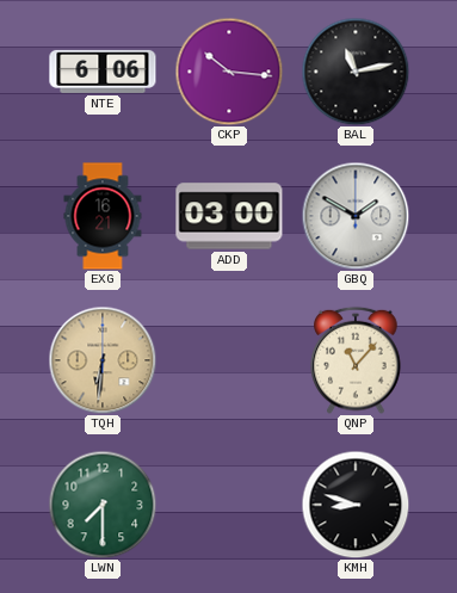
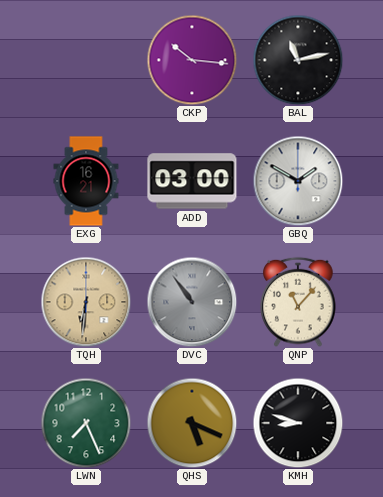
NTE: 6:06 -> none
DVC: none -> 10:54
LWN: 7:30 -> 7:26
QHS: none -> 5:19
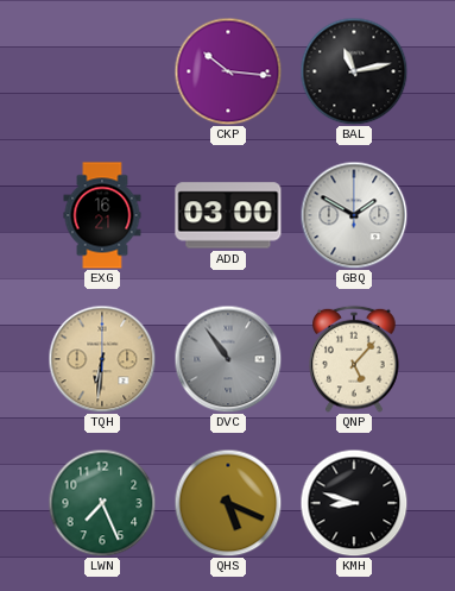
QNP: 11:07 -> 5:07
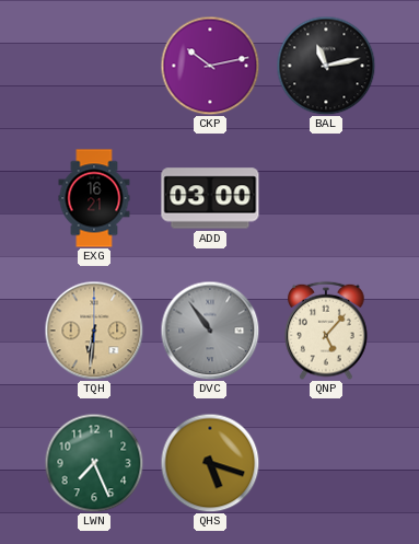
CKP: 10:16 -> 10:13
GBQ: 1:50 -> none
QHS: 5:19 -> 5:18
KMH: 8:48 -> none
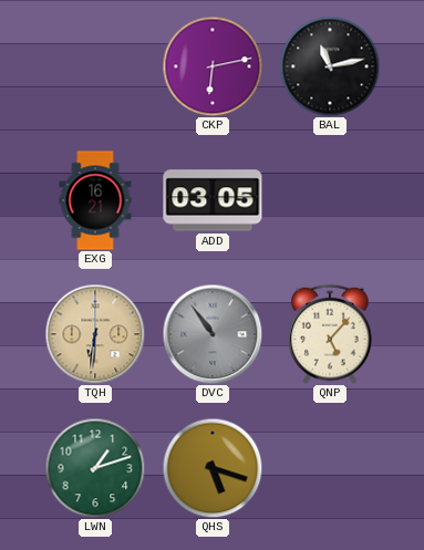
CKP: 10:13 -> 6:13
ADD: 03:00 -> 03:05
LWN: 7:26 -> 1:12
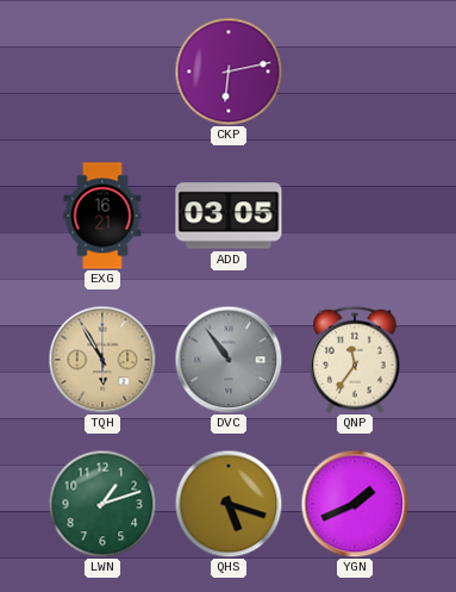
BAL: 11:13 -> none
TQH: 6:31 -> 5:55
QNP: 5:07 -> 11:36
YGN: none -> 1:41
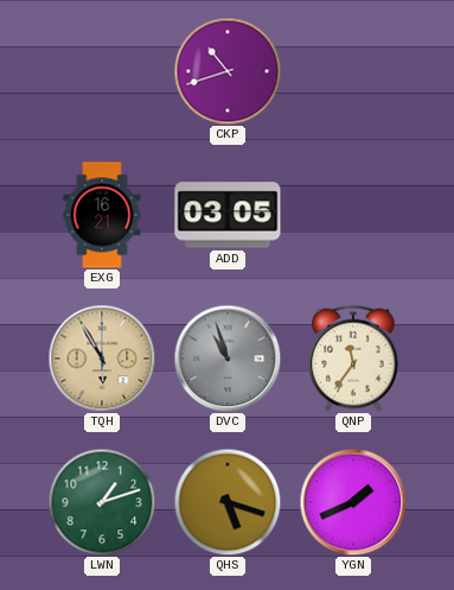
CKP: 6:13 -> 10:42
DVC: 10:54 -> 10:57
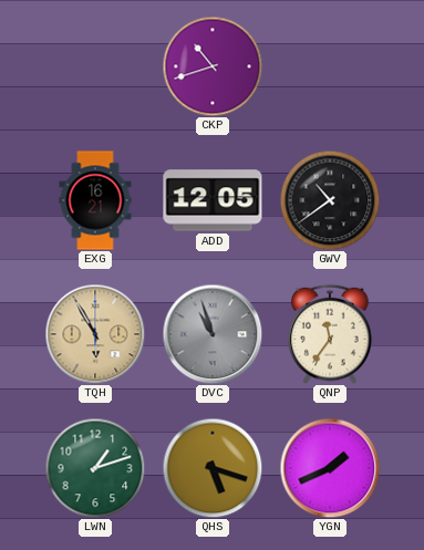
ADD: 03:05 -> 12:05
GWV: none -> 10:39
